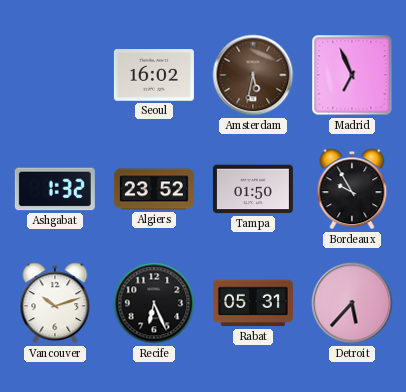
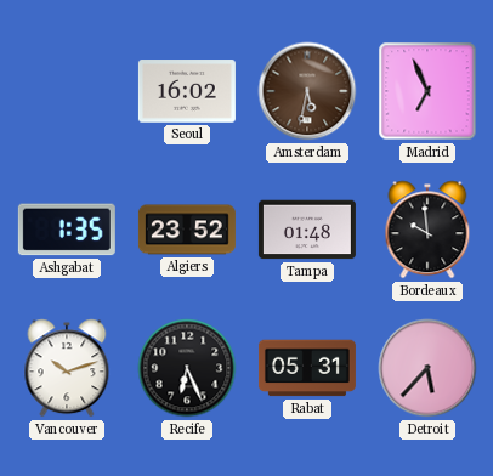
Ashgabat: 1:32 -> 1:35
Tampa: 01:50 -> 01:48
Bordeaux: 9:55 -> 9:59
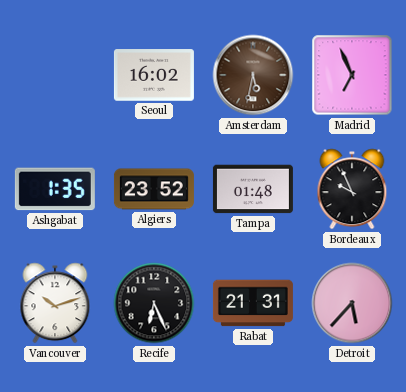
Bordeaux: 9:59 -> 9:56
Rabat: 05:31 -> 21:31
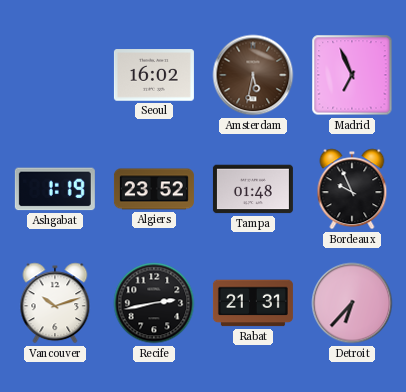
Ashgabat: 1:35 -> 1:19
Recife: 6:26 -> 2:43
Detroit: 5:37 -> 6:37
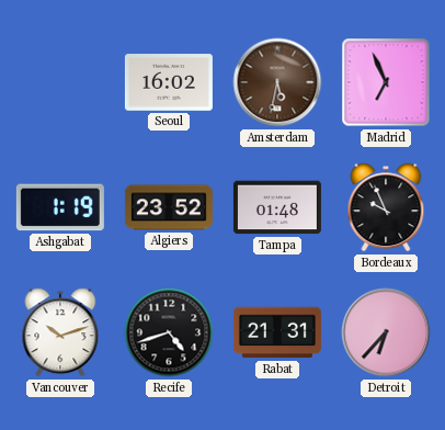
Recife: 2:43 -> 4:42
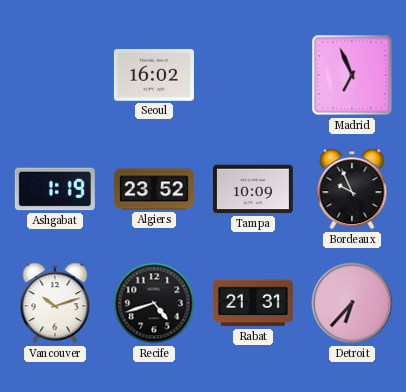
Amsterdam: 5:32 -> none
Tampa: 01:48 -> 10:09
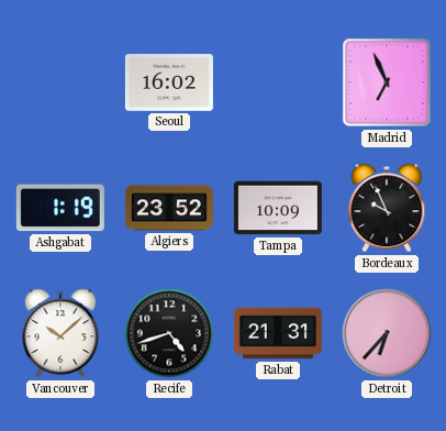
Vancouver: 10:12 -> 10:08
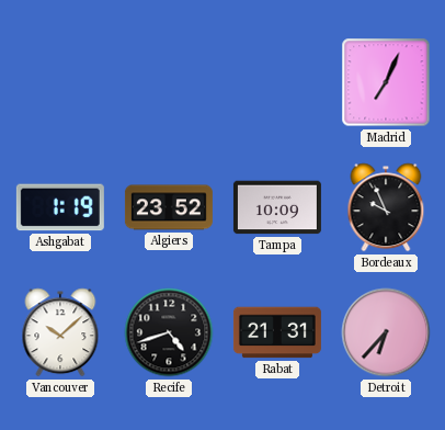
Seoul: 16:02 -> none
Madrid: 6:56 -> 7:04
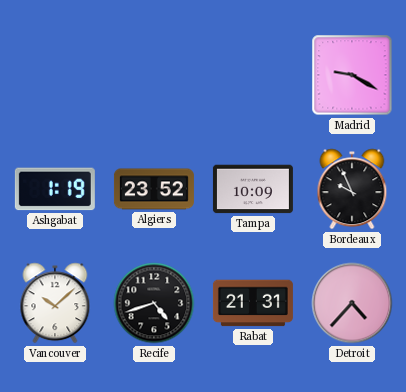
Madrid: 7:04 -> 9:20
Detroit: 6:37 -> 4:37
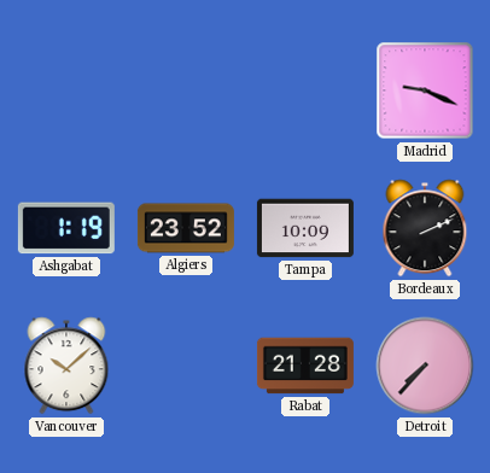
Madrid: 9:20 -> 9:19
Bordeaux: 9:56 -> 2:11
Recife: 4:42 -> none
Rabat: 21:31 -> 21:28
Detroit: 4:37 -> 7:37
